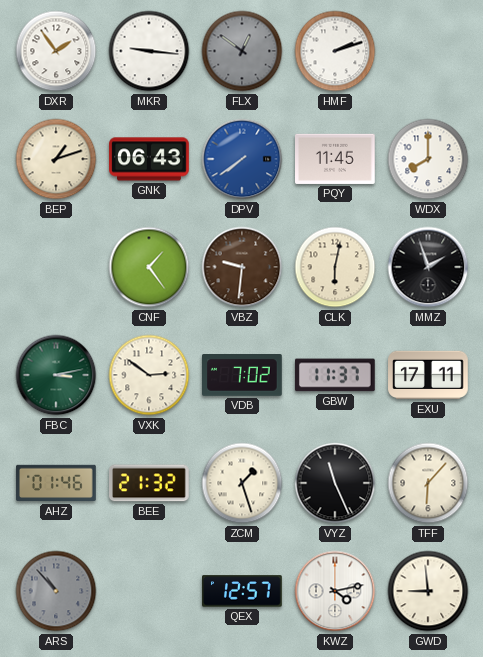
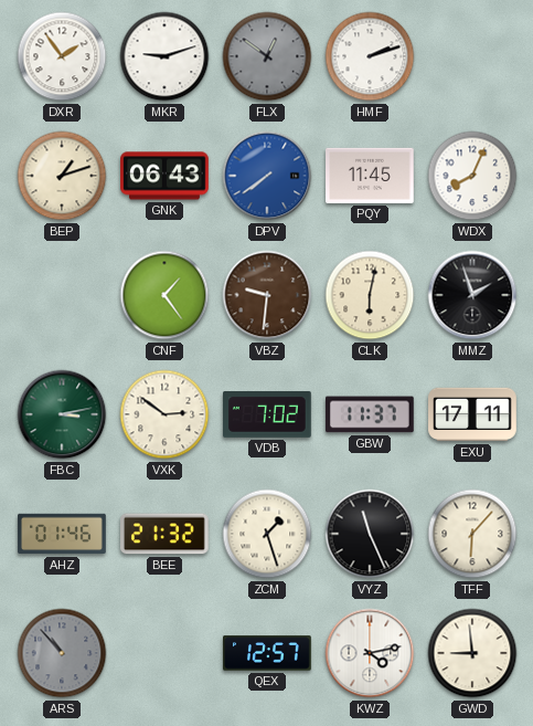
MKR: 9:16 -> 9:12
WDX: 8:00 -> 8:04
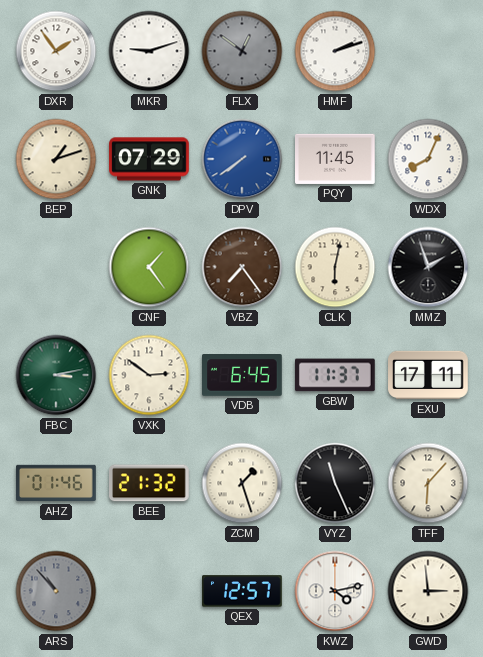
GNK: 06:43 -> 07:29
VBZ: 9:31 -> 7:24
VDB: 7:02 -> 6:45
GWD: 8:59 -> 2:59
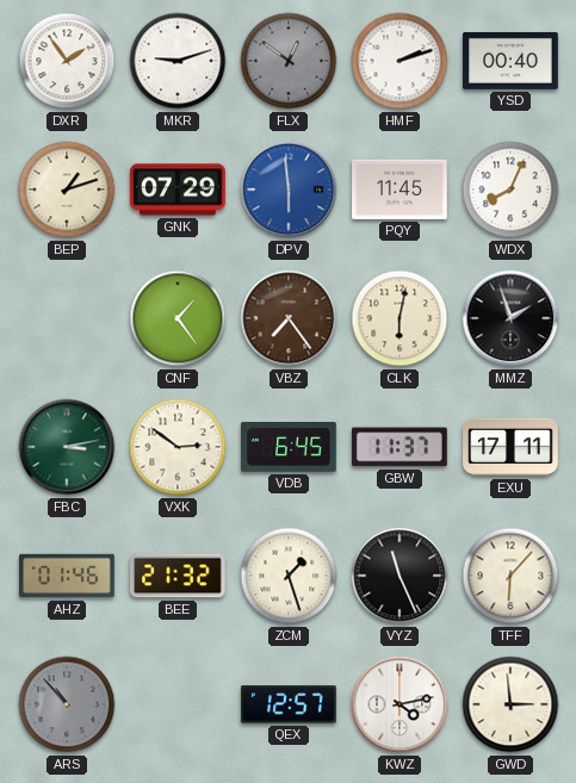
YSD: none -> 00:40
DPV: 7:39 -> 5:59
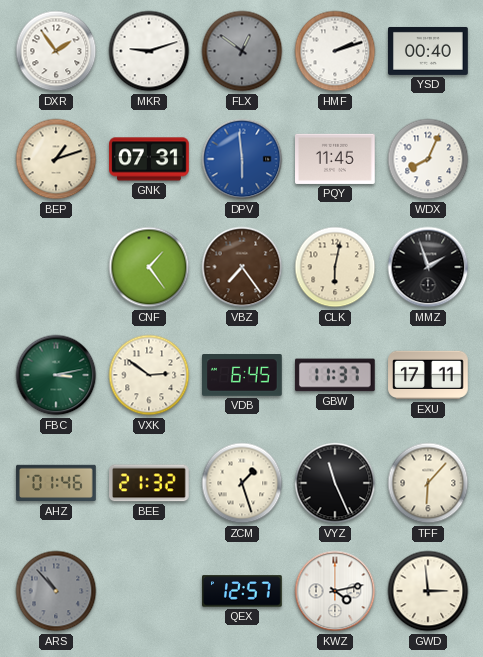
GNK: 07:29 -> 07:31
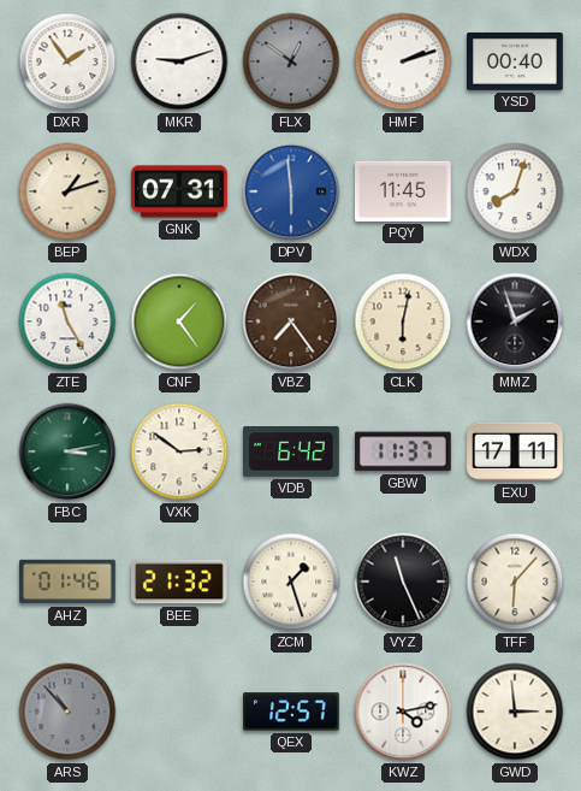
WDX: 8:04 -> 8:03
ZTE: none -> 11:25
VDB: 6:45 -> 6:42
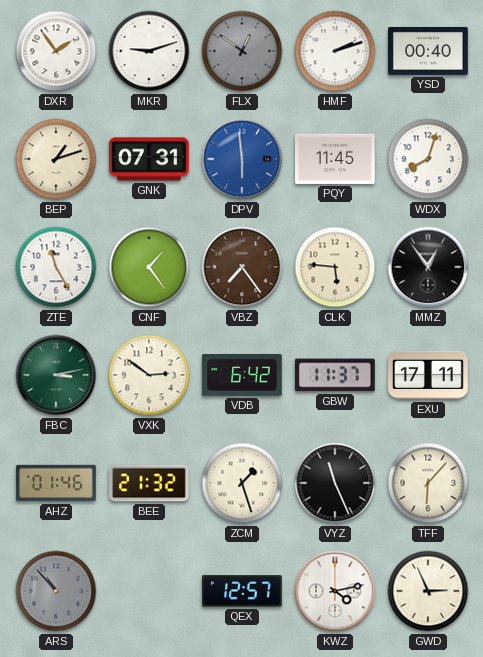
CLK: 6:02 -> 5:46
MMZ: 1:57 -> 12:54
GWD: 2:59 -> 2:56
